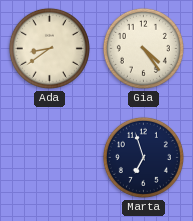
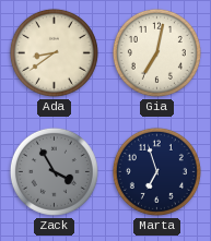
Gia: 4:24 -> 7:02
Zack: none -> 3:55
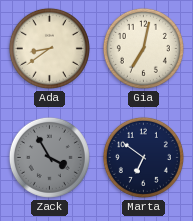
Marta: 6:57 -> 6:51
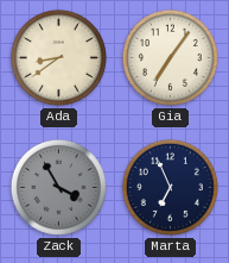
Gia: 7:02 -> 7:06
Marta: 6:51 -> 6:56
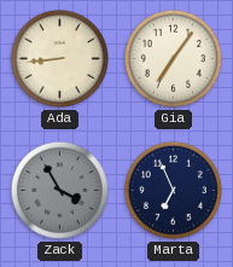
Ada: 8:39 -> 8:44
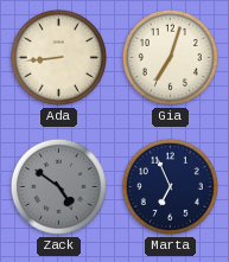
Gia: 7:06 -> 7:03
Zack: 3:55 -> 4:51
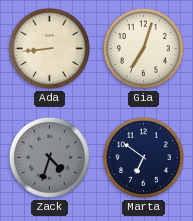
Zack: 4:51 -> 4:33
Marta: 6:56 -> 6:51
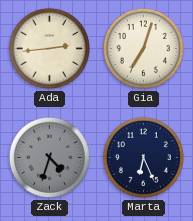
Ada: 8:44 -> 2:44
Marta: 6:51 -> 6:26
